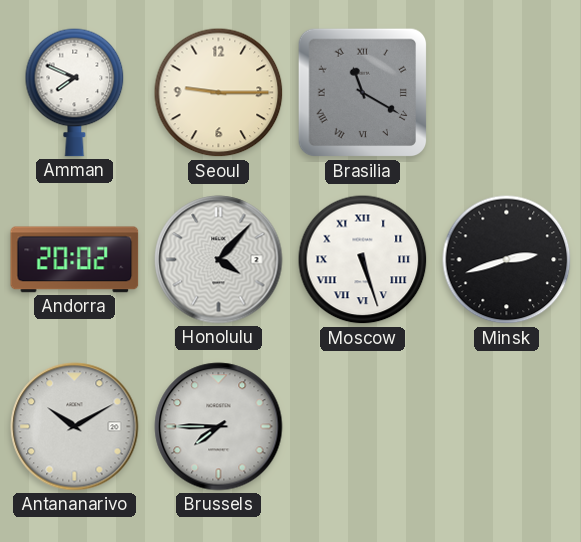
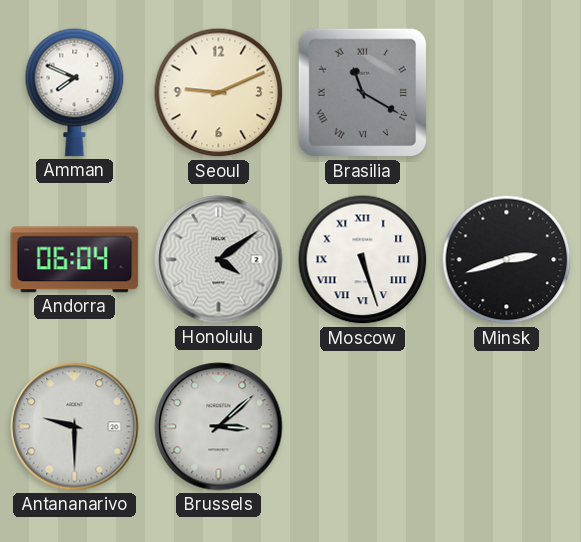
Seoul: 9:15 -> 9:11
Andorra: 20:02 -> 06:04
Honolulu: 4:07 -> 4:09
Antananarivo: 10:10 -> 9:30
Brussels: 7:45 -> 3:08
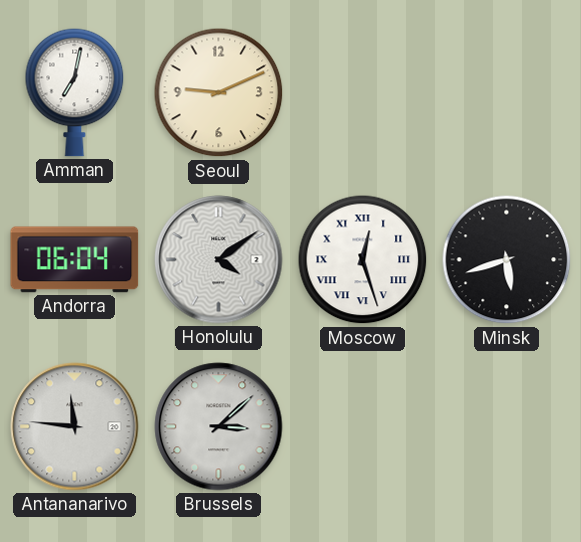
Amman: 7:49 -> 7:02
Brasilia: 11:20 -> none
Moscow: 5:27 -> 12:27
Minsk: 2:42 -> 5:42
Antananarivo: 9:30 -> 11:46
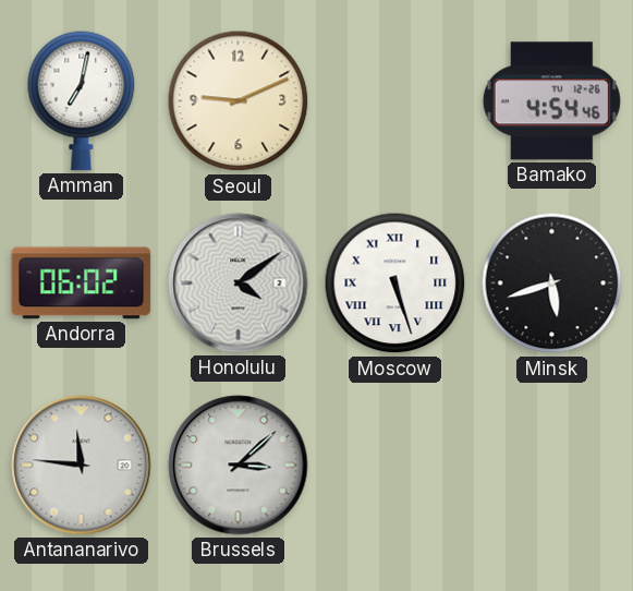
Bamako: none -> 4:54
Andorra: 06:04 -> 06:02
Moscow: 12:27 -> 5:27
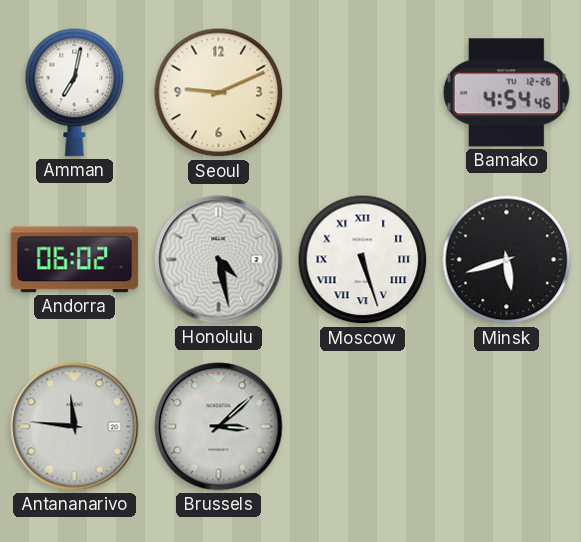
Honolulu: 4:09 -> 4:28
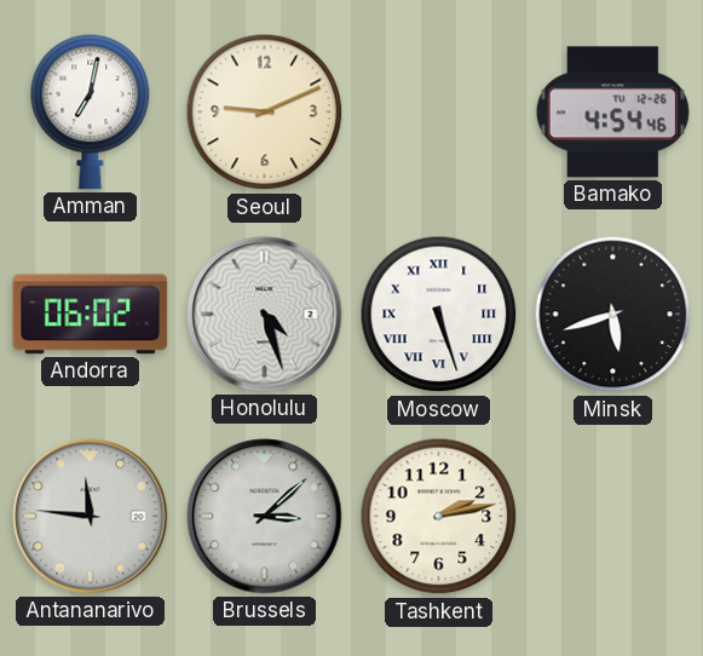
Honolulu: 4:28 -> 4:27
Tashkent: none -> 2:13
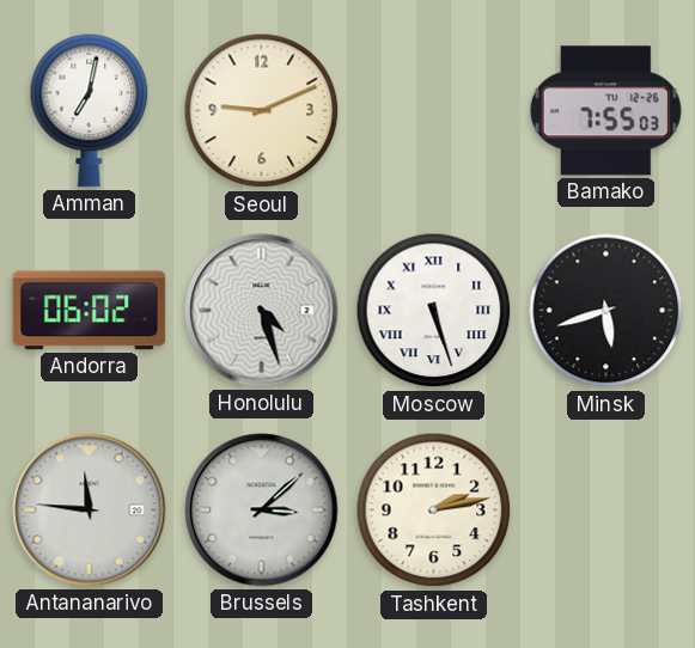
Bamako: 4:54 -> 7:55
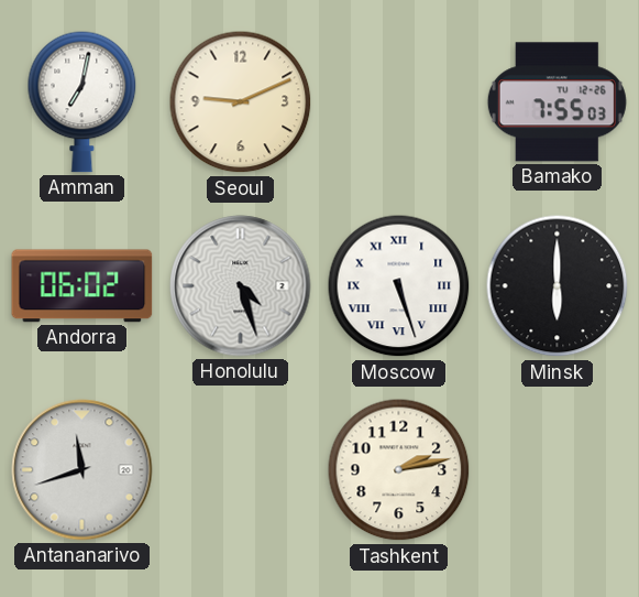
Minsk: 5:42 -> 6:00
Antananarivo: 11:46 -> 11:42
Brussels: 3:08 -> none
